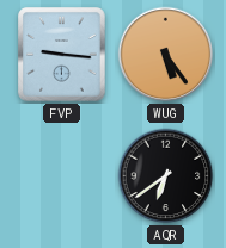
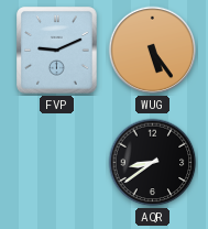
FVP: 9:16 -> 9:11
AQR: 6:39 -> 8:39
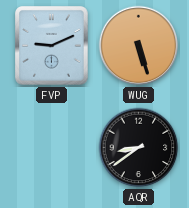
WUG: 5:24 -> 5:27
